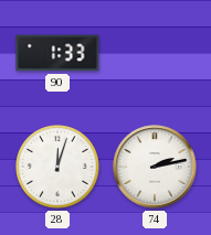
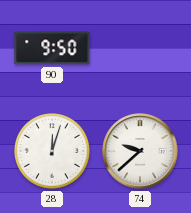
90: 1:33 -> 9:50
74: 2:13 -> 9:38
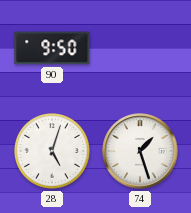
28: 12:03 -> 5:03
74: 9:38 -> 1:27
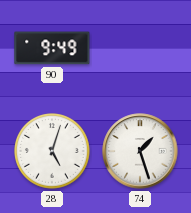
90: 9:50 -> 9:49
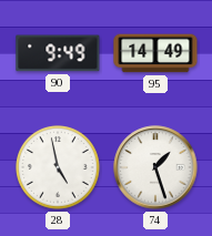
95: none -> 14:49
28: 5:03 -> 4:58
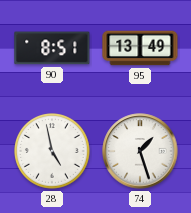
90: 9:49 -> 8:51
95: 14:49 -> 13:49
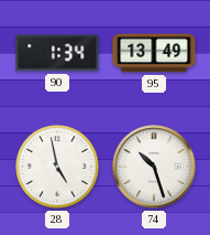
90: 8:51 -> 1:34
74: 1:27 -> 10:27
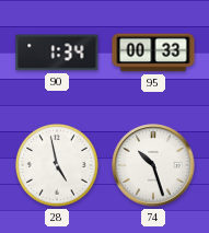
95: 13:49 -> 00:33
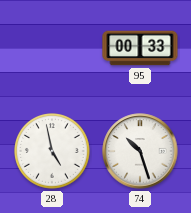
90: 1:34 -> none
